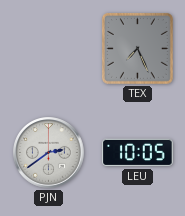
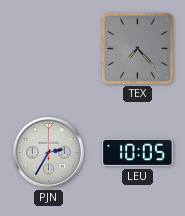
TEX: 7:26 -> 7:23
PJN: 2:39 -> 2:35
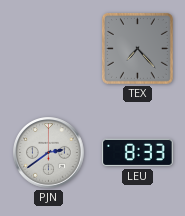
PJN: 2:35 -> 2:39
LEU: 10:05 -> 8:33
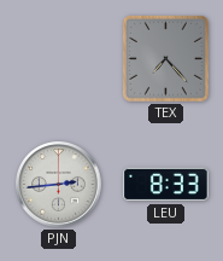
PJN: 2:39 -> 2:44
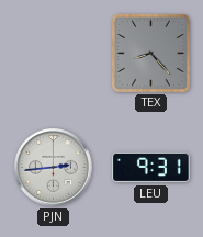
TEX: 7:23 -> 8:23
LEU: 8:33 -> 9:31
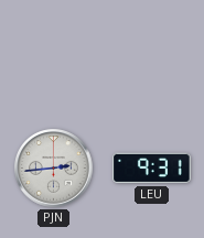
TEX: 8:23 -> none
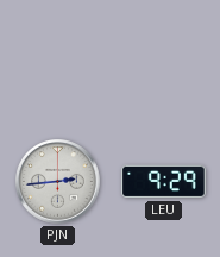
LEU: 9:31 -> 9:29
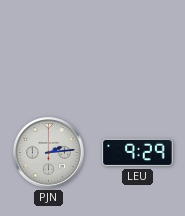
PJN: 2:44 -> 2:14
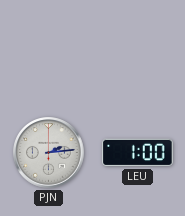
LEU: 9:29 -> 1:00
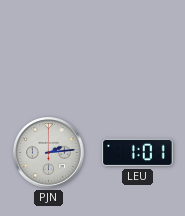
LEU: 1:00 -> 1:01
